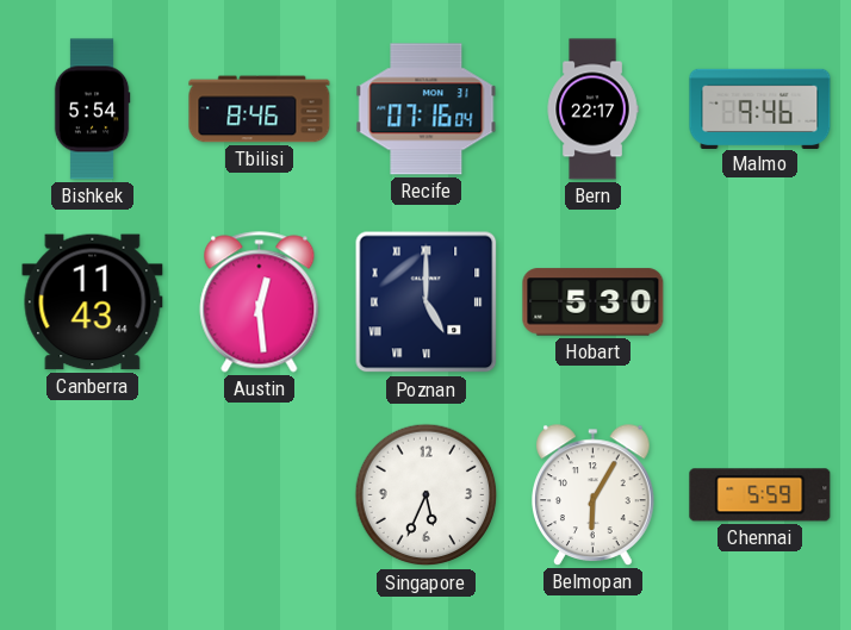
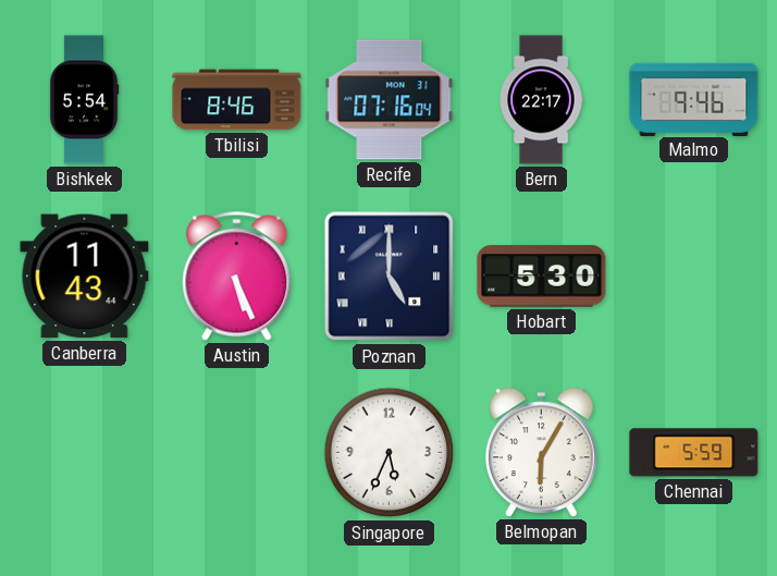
Austin: 12:29 -> 5:26
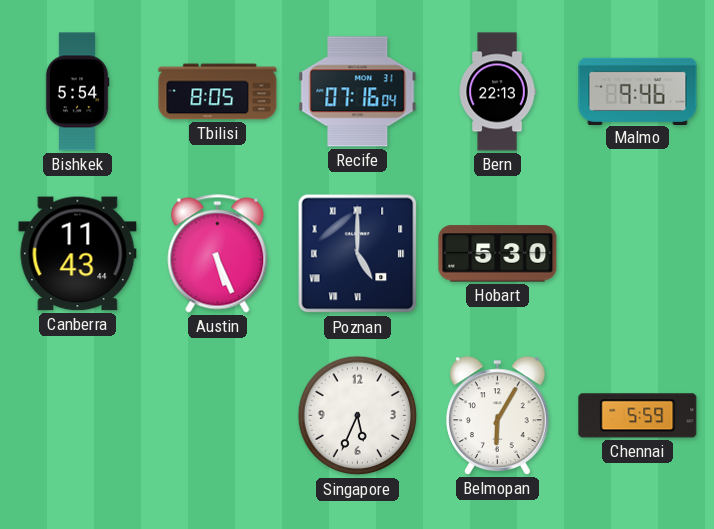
Tbilisi: 8:46 -> 8:05
Bern: 22:17 -> 22:13
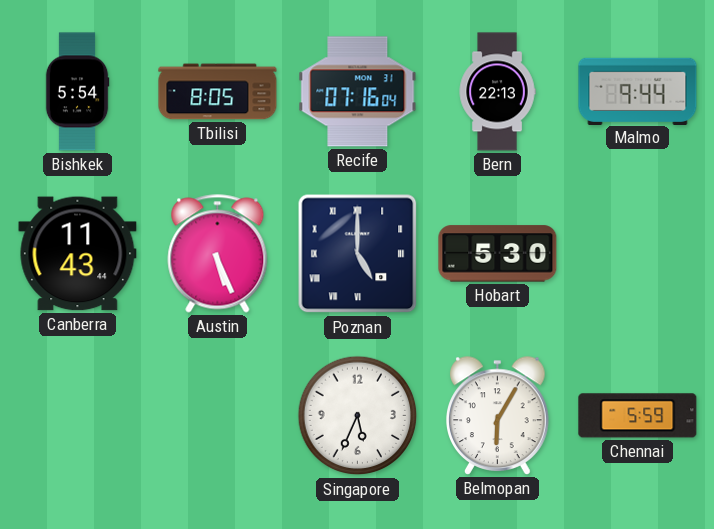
Malmo: 9:46 -> 9:44
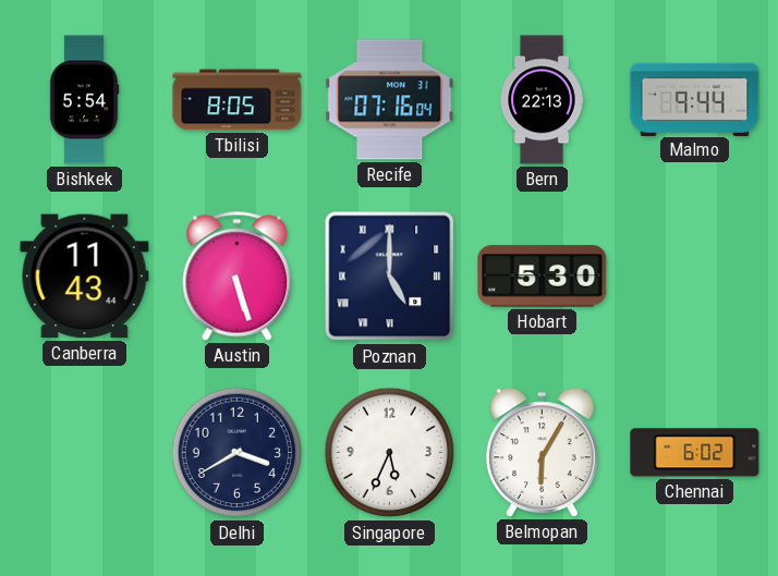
Austin: 5:26 -> 5:27
Delhi: none -> 3:40
Chennai: 5:59 -> 6:02
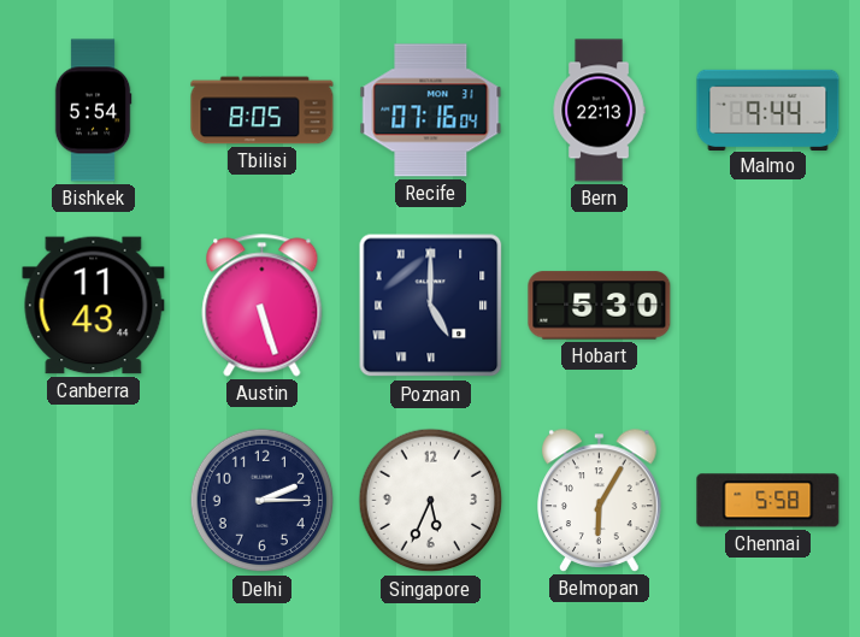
Delhi: 3:40 -> 2:15
Chennai: 6:02 -> 5:58
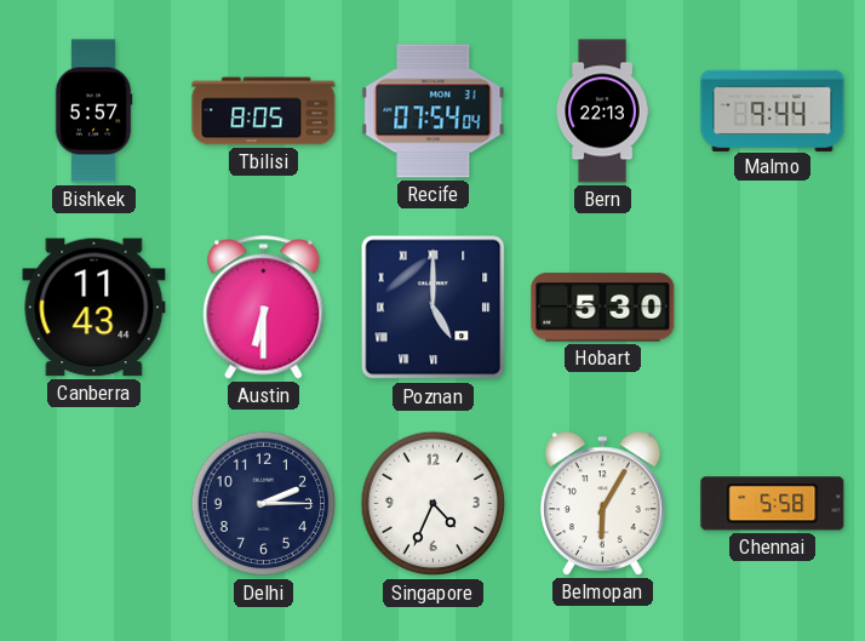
Bishkek: 5:54 -> 5:57
Recife: 07:16 -> 07:54
Austin: 5:27 -> 6:30
Singapore: 5:34 -> 4:34
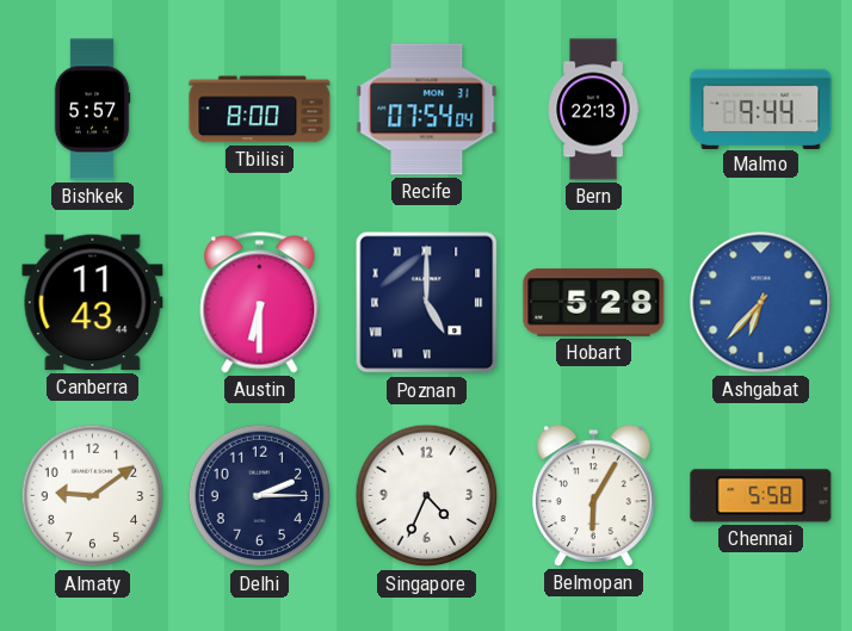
Tbilisi: 8:05 -> 8:00
Hobart: 5:30 -> 5:28
Ashgabat: none -> 6:37
Almaty: none -> 9:09
